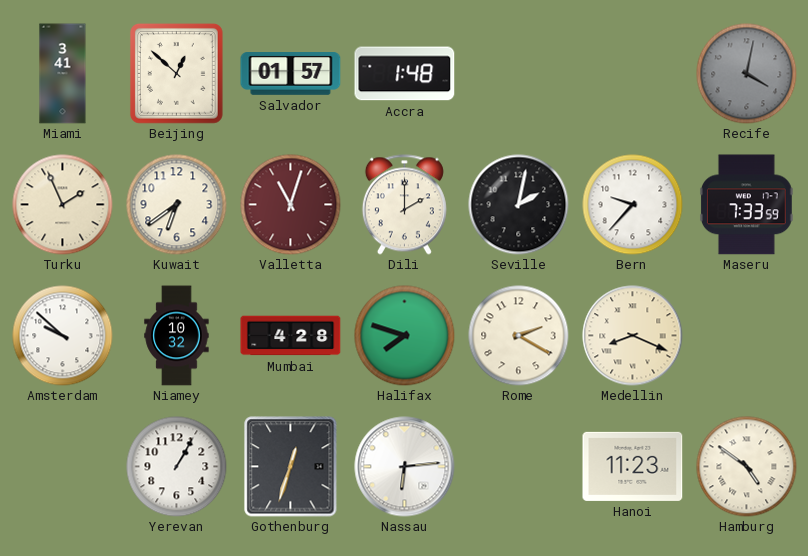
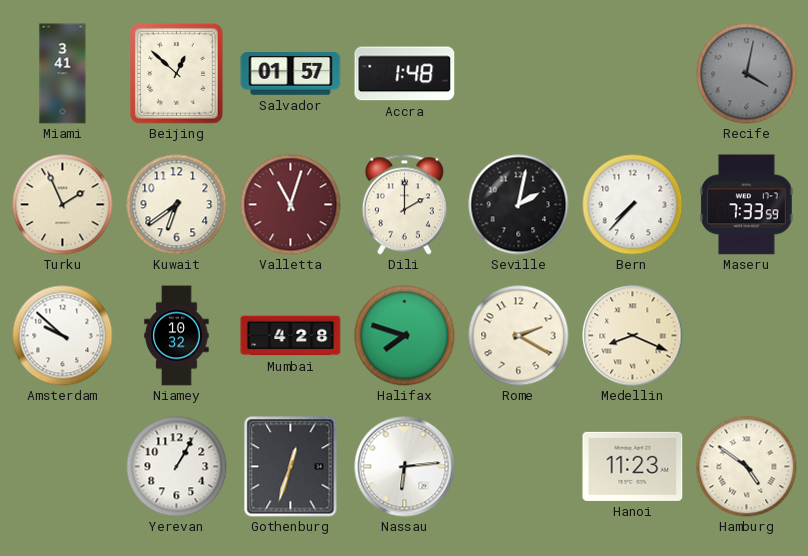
Bern: 9:37 -> 7:37
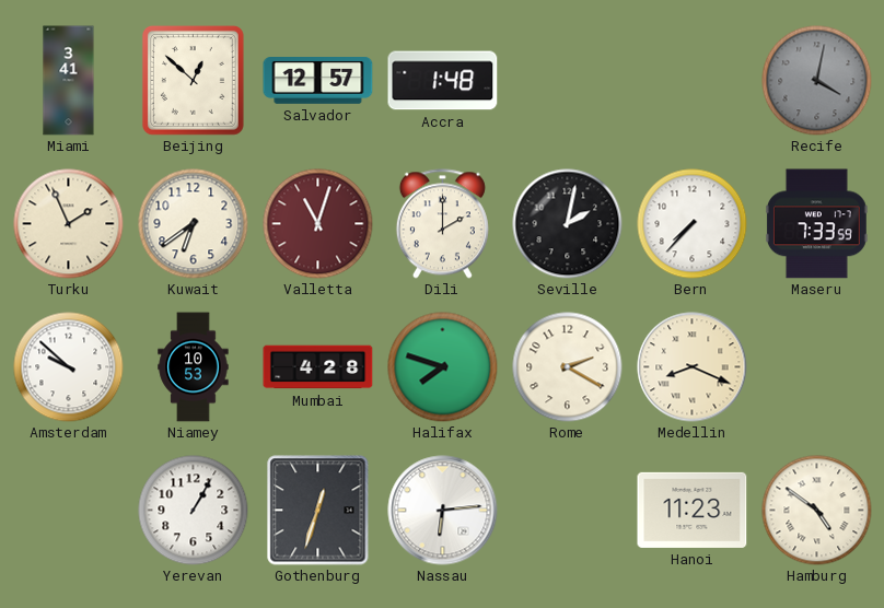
Salvador: 01:57 -> 12:57
Niamey: 10:32 -> 10:53
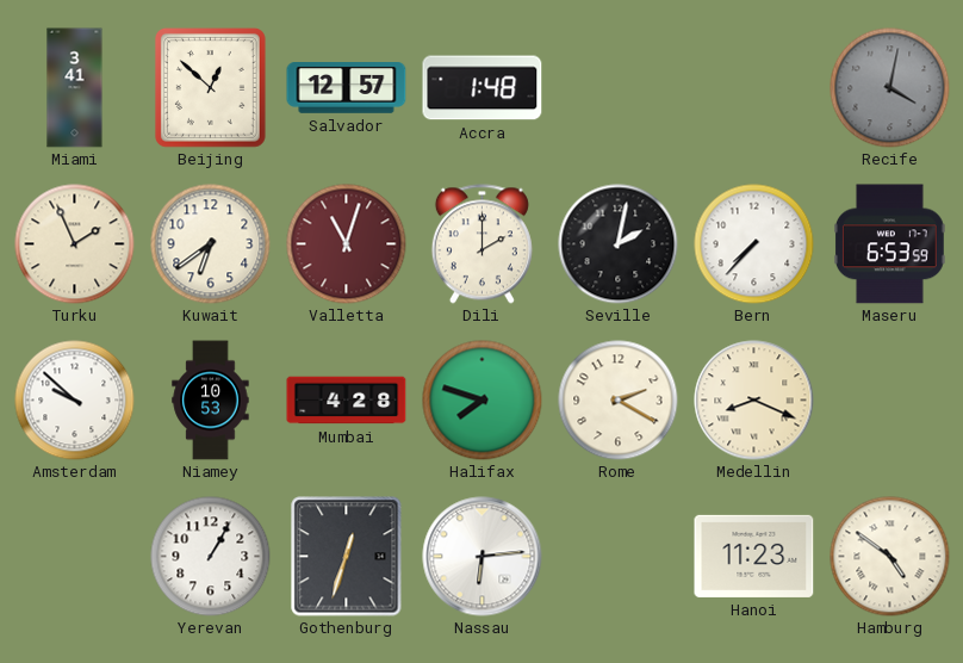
Maseru: 7:33 -> 6:53
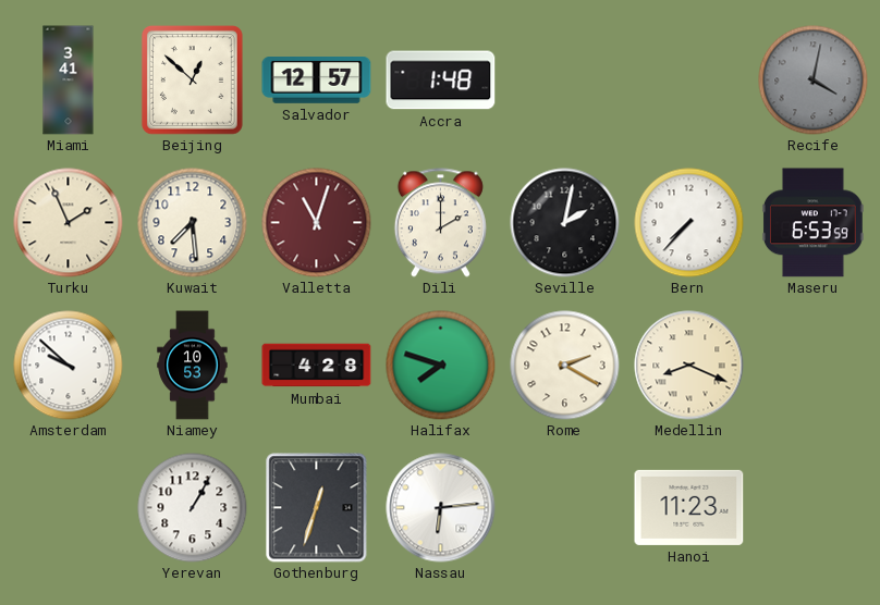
Kuwait: 6:39 -> 7:29
Hamburg: 4:51 -> none
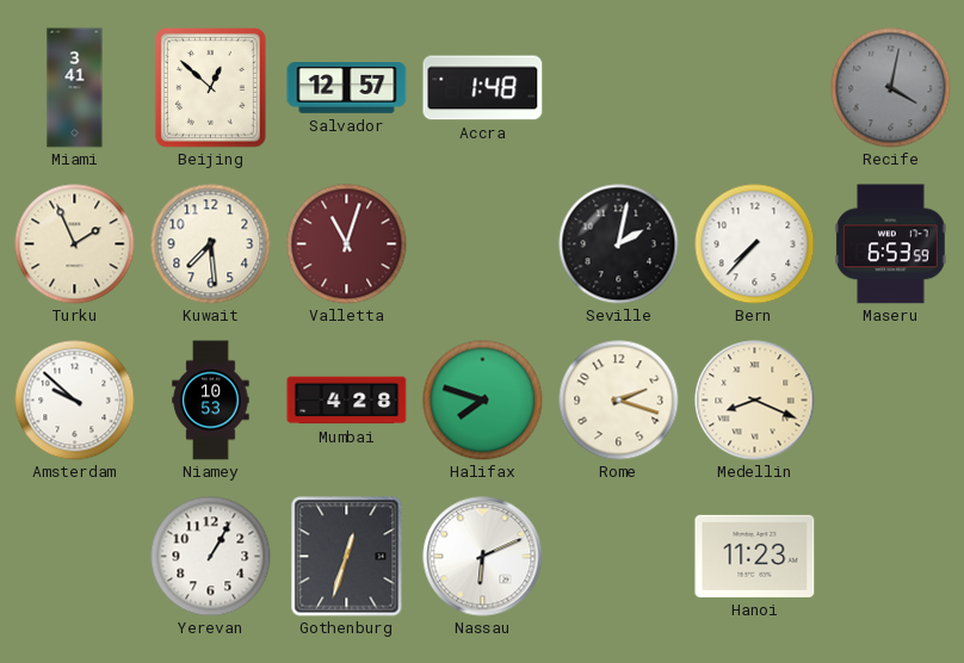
Dili: 2:00 -> none
Rome: 2:20 -> 2:18
Nassau: 6:14 -> 6:11
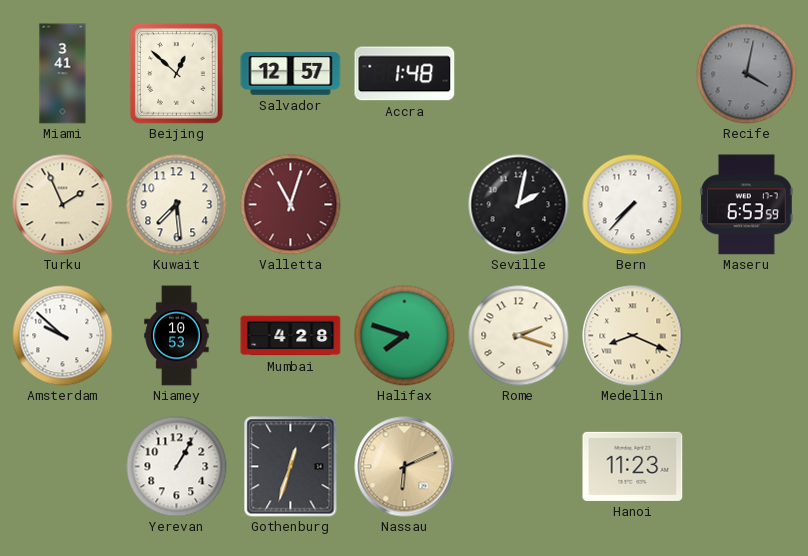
Nassau dial: white -> champagne
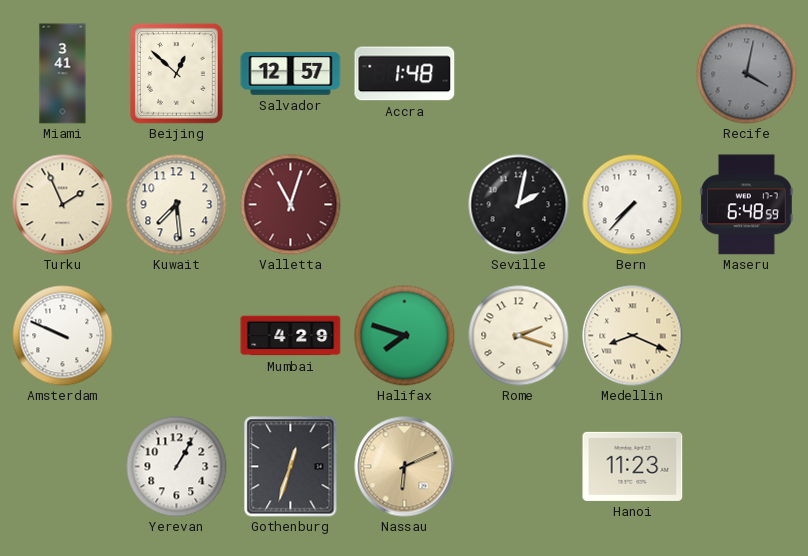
Maseru: 6:53 -> 6:48
Amsterdam: 9:52 -> 9:49
Niamey: 10:53 -> none
Mumbai: 4:28 -> 4:29
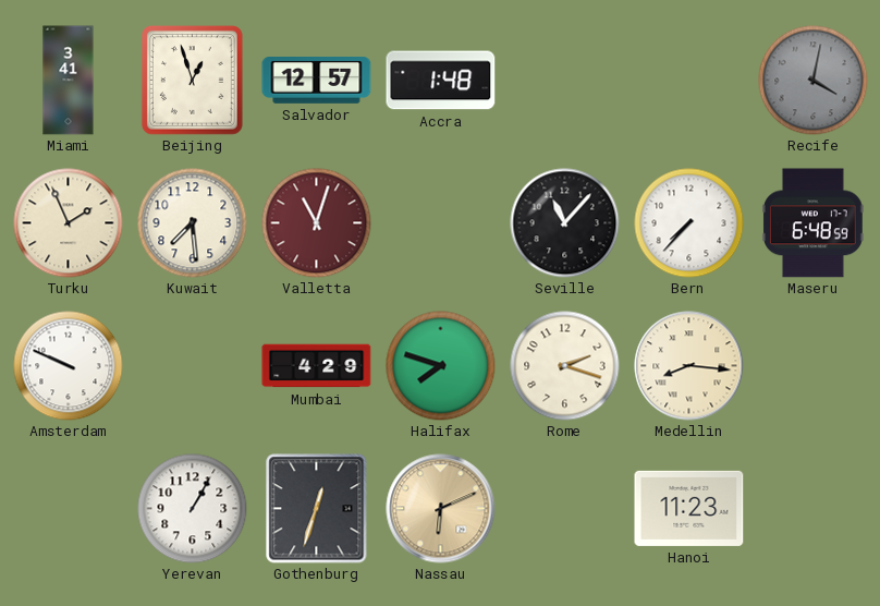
Beijing: 12:52 -> 12:57
Seville: 2:02 -> 11:07
Medellin: 8:19 -> 8:16
